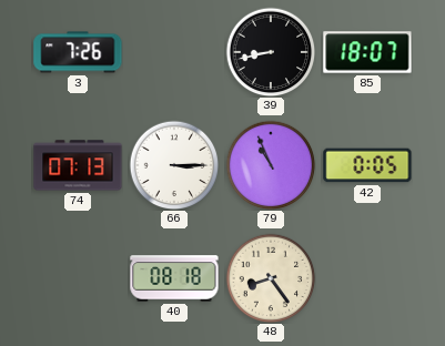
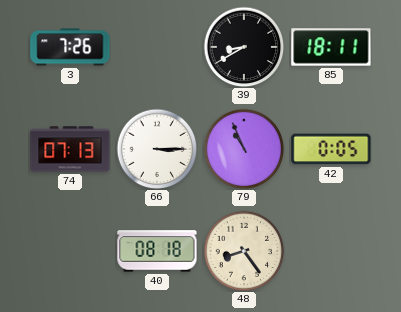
39: 8:43 -> 8:40
85: 18:07 -> 18:11
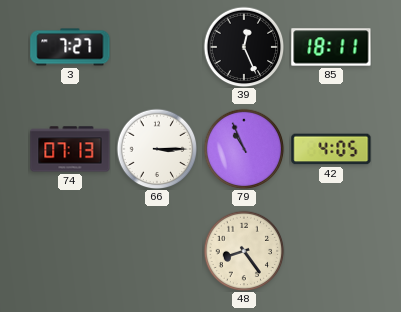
3: 7:26 -> 7:27
39: 8:40 -> 12:26
42: 0:05 -> 4:05
40: 08:18 -> none
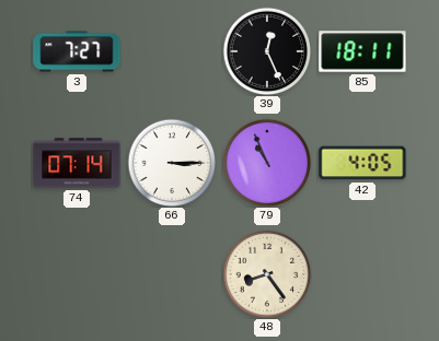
74: 07:13 -> 07:14
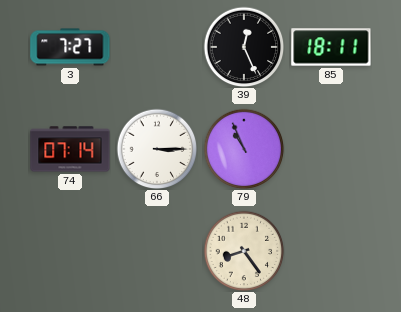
42: 4:05 -> none
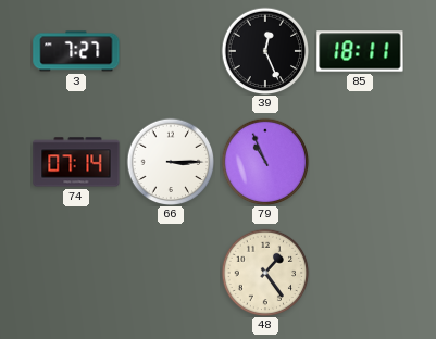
48: 8:24 -> 1:24
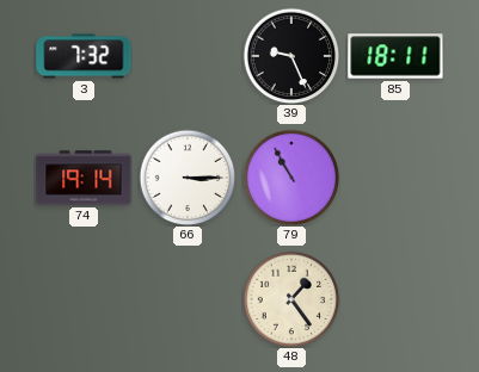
3: 7:27 -> 7:32
39: 12:26 -> 9:26
74: 07:14 -> 19:14
79: 10:56 -> 10:55
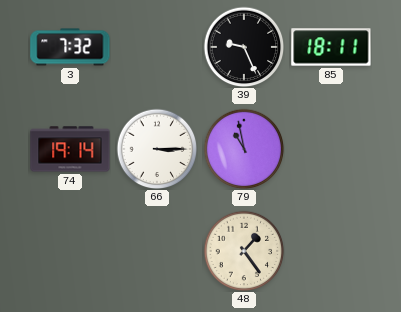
79: 10:55 -> 10:58
